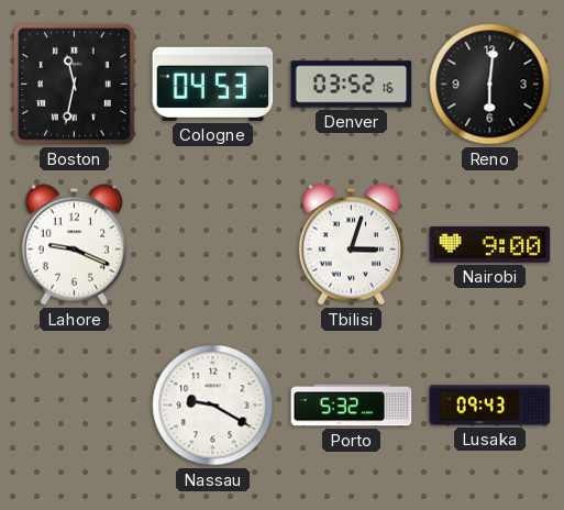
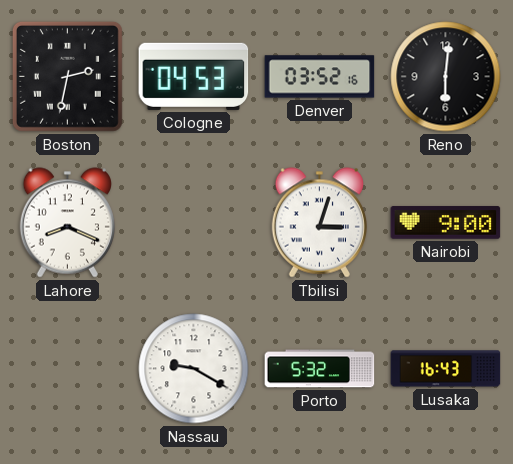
Boston: 11:32 -> 2:32
Lahore: 9:19 -> 8:19
Lusaka: 09:43 -> 16:43
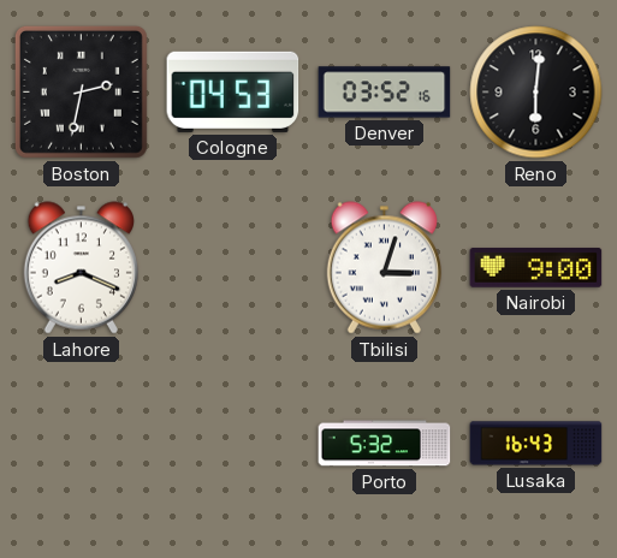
Nassau: 9:20 -> none
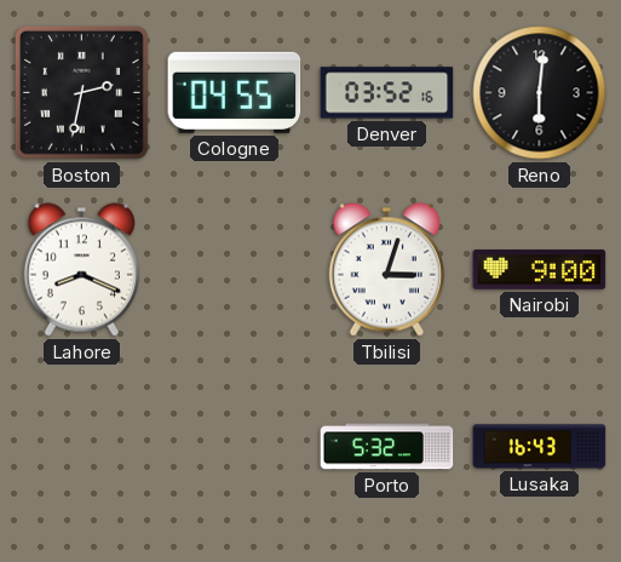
Cologne: 04:53 -> 04:55
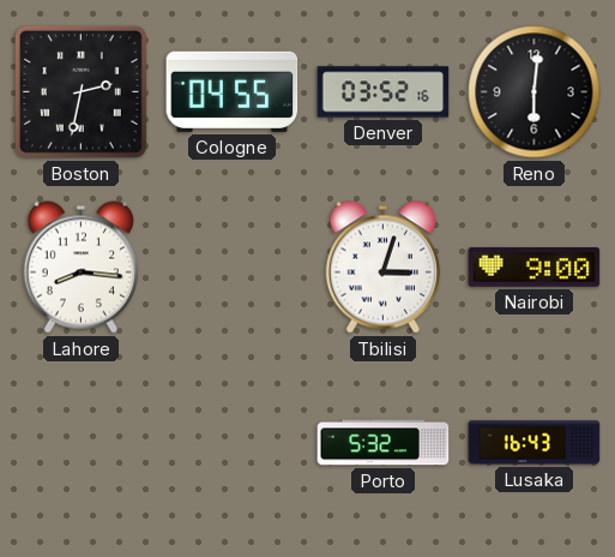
Lahore: 8:19 -> 8:16
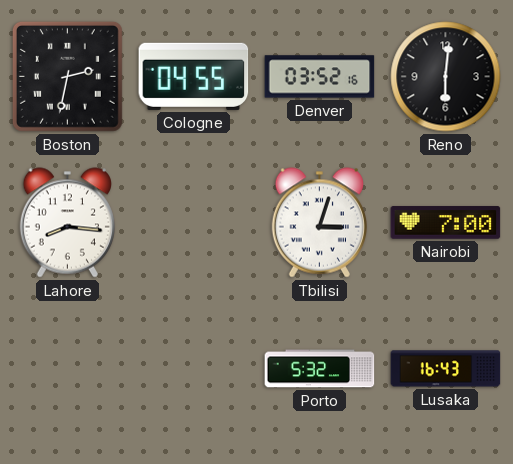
Nairobi: 9:00 -> 7:00
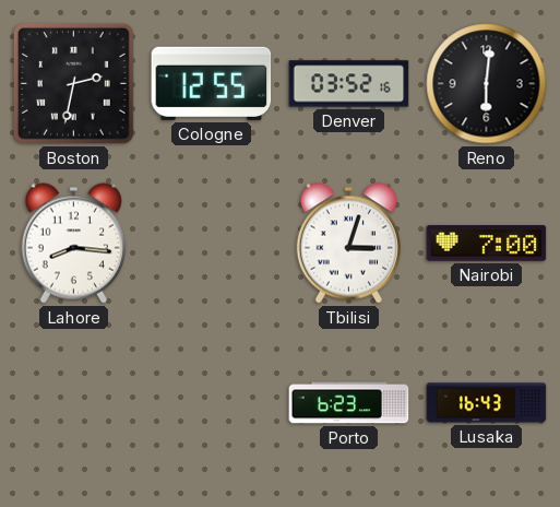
Cologne: 04:55 -> 12:55
Porto: 5:32 -> 6:23
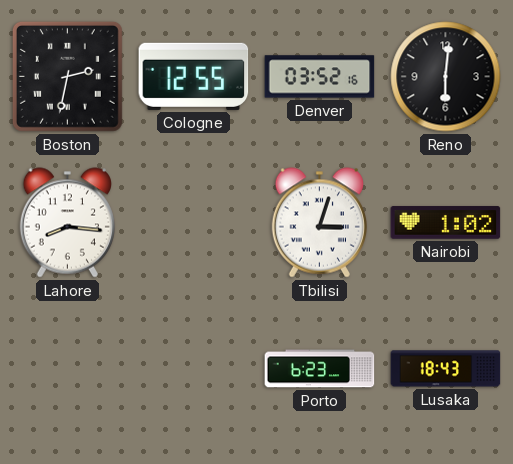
Nairobi: 7:00 -> 1:02
Lusaka: 16:43 -> 18:43
